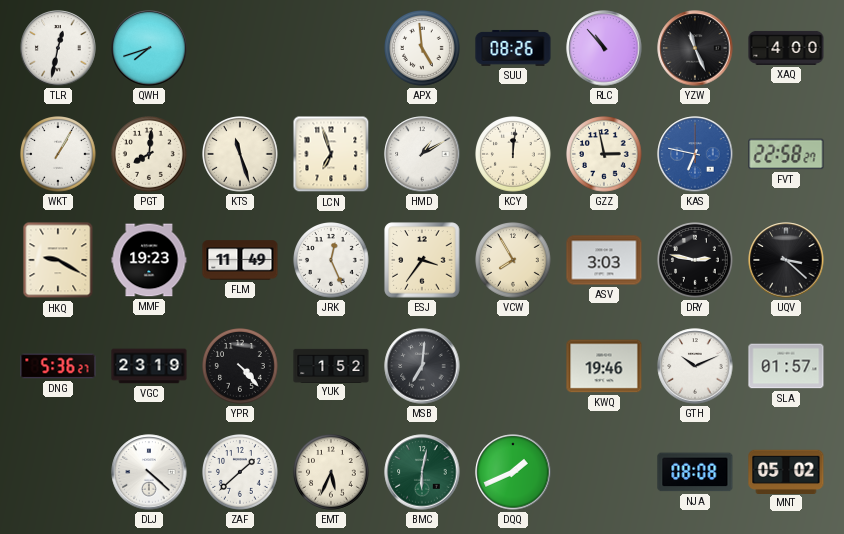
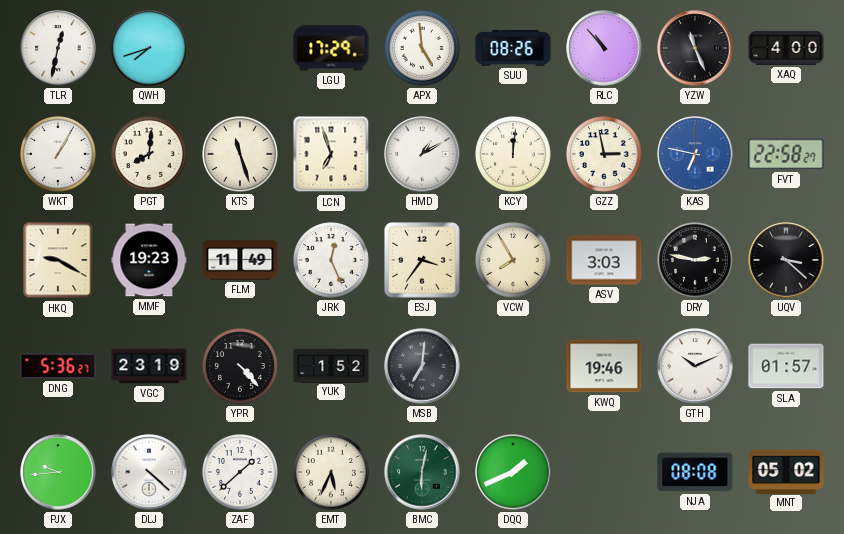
LGU: none -> 17:29
PJX: none -> 9:44
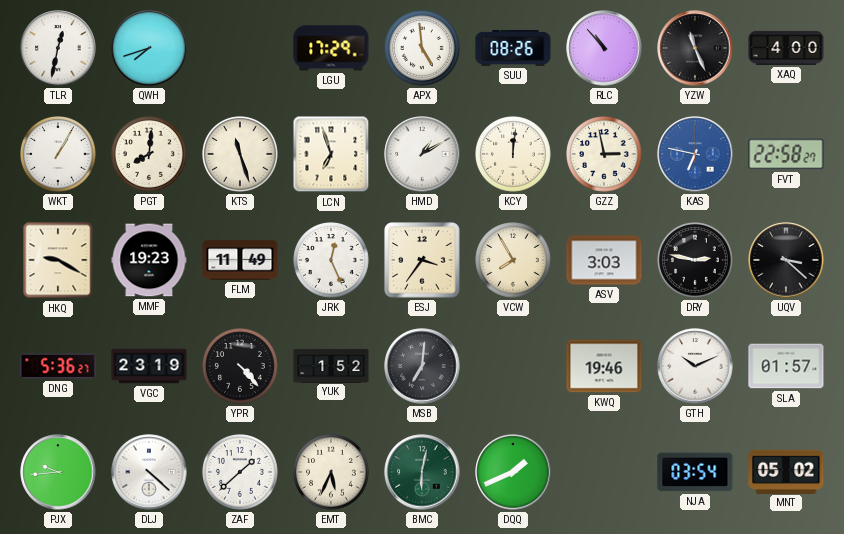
NJA: 08:08 -> 03:54
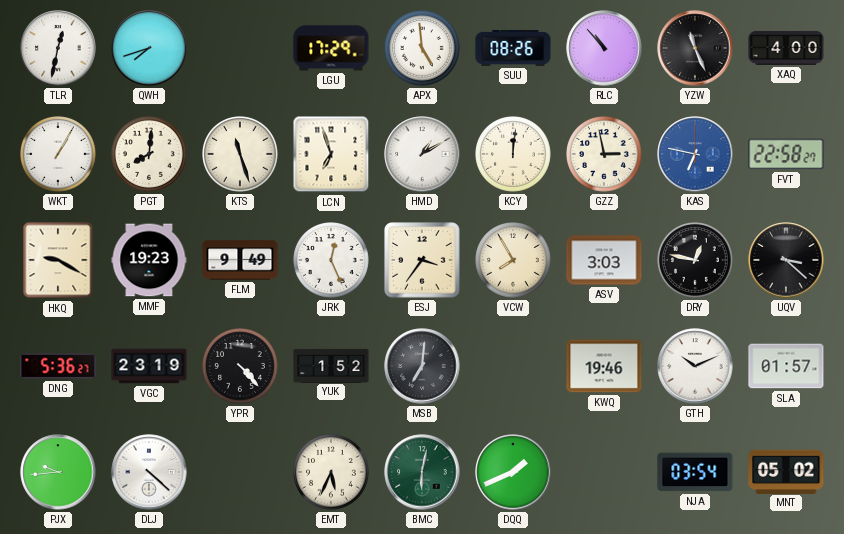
FLM: 11:49 -> 9:49
DRY: 2:47 -> 12:47
ZAF: 1:38 -> none
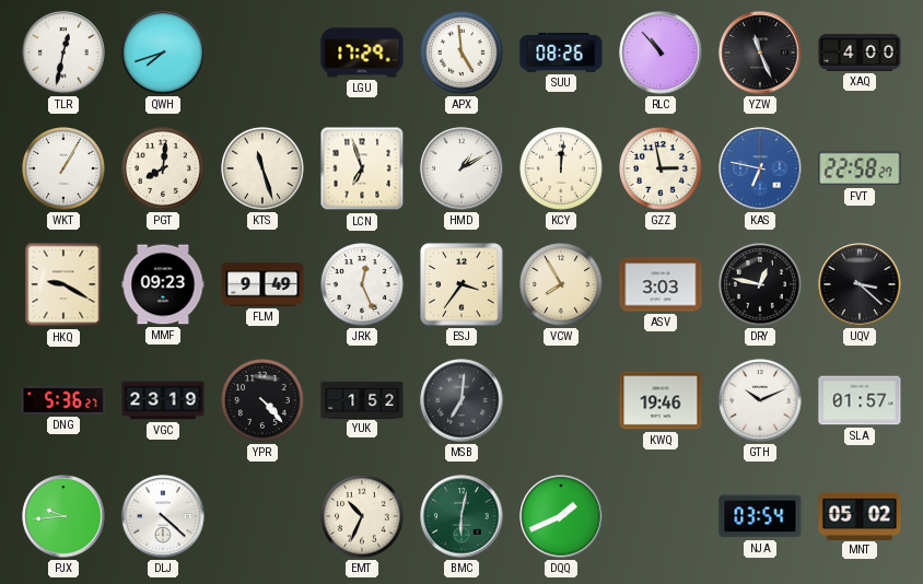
MMF: 19:23 -> 09:23
EMT: 5:34 -> 10:34
